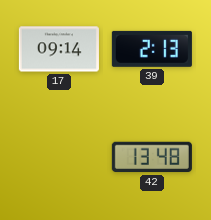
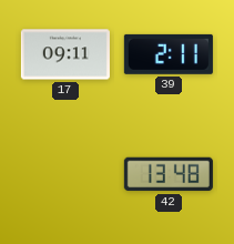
17: 09:14 -> 09:11
39: 2:13 -> 2:11
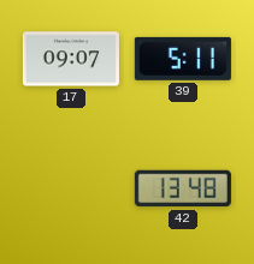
17: 09:11 -> 09:07
39: 2:11 -> 5:11
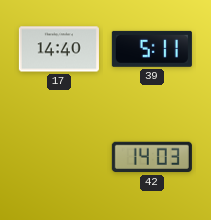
17: 09:07 -> 14:40
42: 13:48 -> 14:03
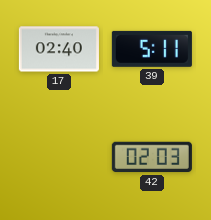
17: 14:40 -> 02:40
42: 14:03 -> 02:03
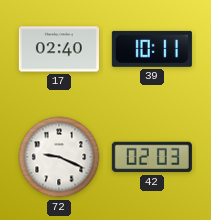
39: 5:11 -> 10:11
72: none -> 9:19
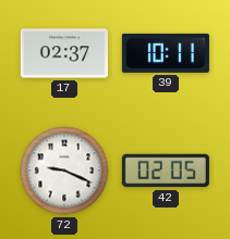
17: 02:40 -> 02:37
42: 02:03 -> 02:05
